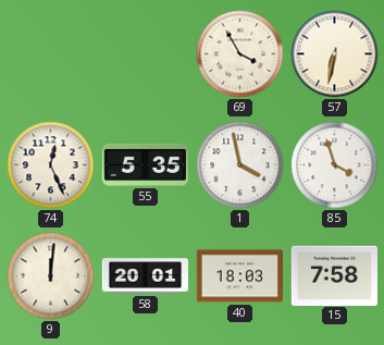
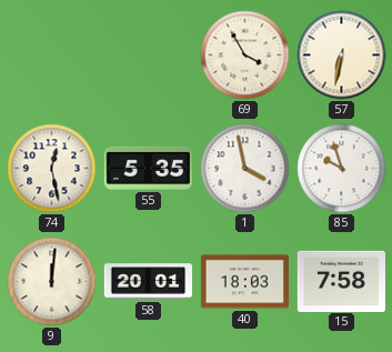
74: 12:26 -> 12:28
85: 3:57 -> 9:57
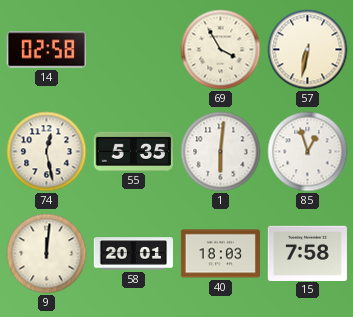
14: none -> 02:58
1: 3:58 -> 6:01
85: 9:57 -> 12:57
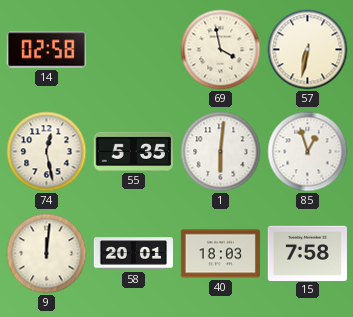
69: 3:55 -> 3:58
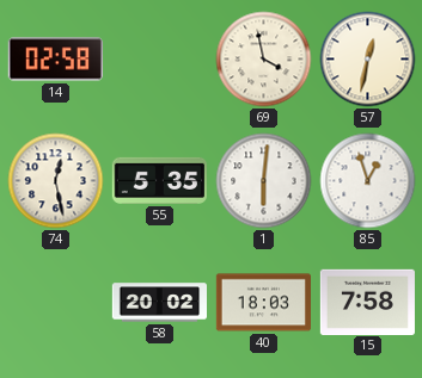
57: 6:32 -> 12:32
9: 12:01 -> none
58: 20:01 -> 20:02
